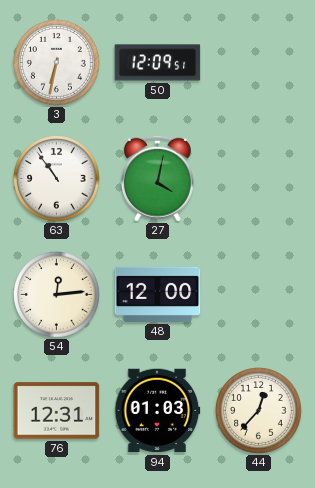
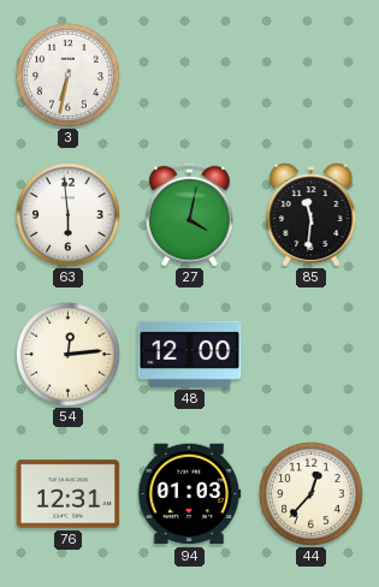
50: 12:09 -> none
63: 10:54 -> 5:59
85: none -> 11:31
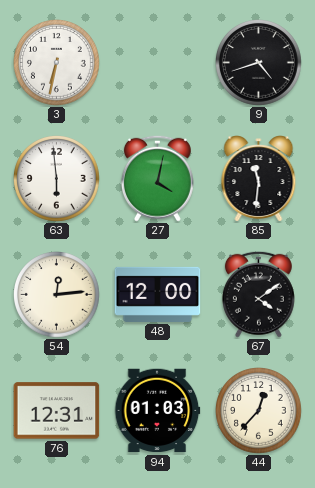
9: none -> 4:42
67: none -> 4:09
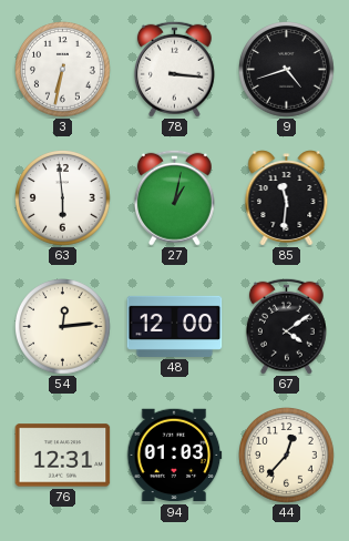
78: none -> 3:16
27: 4:02 -> 1:02
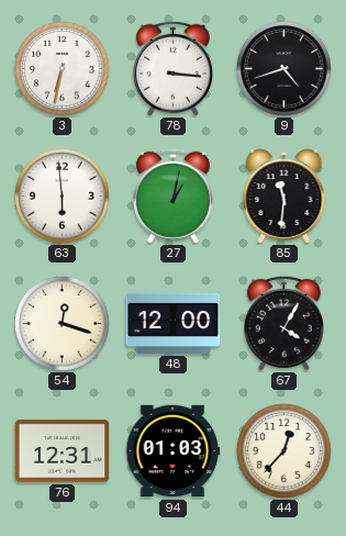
54: 12:14 -> 12:18
67: 4:09 -> 4:05
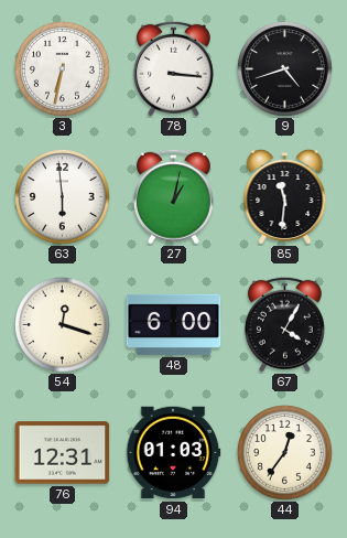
48: 12:00 -> 6:00
44: 12:37 -> 12:36
